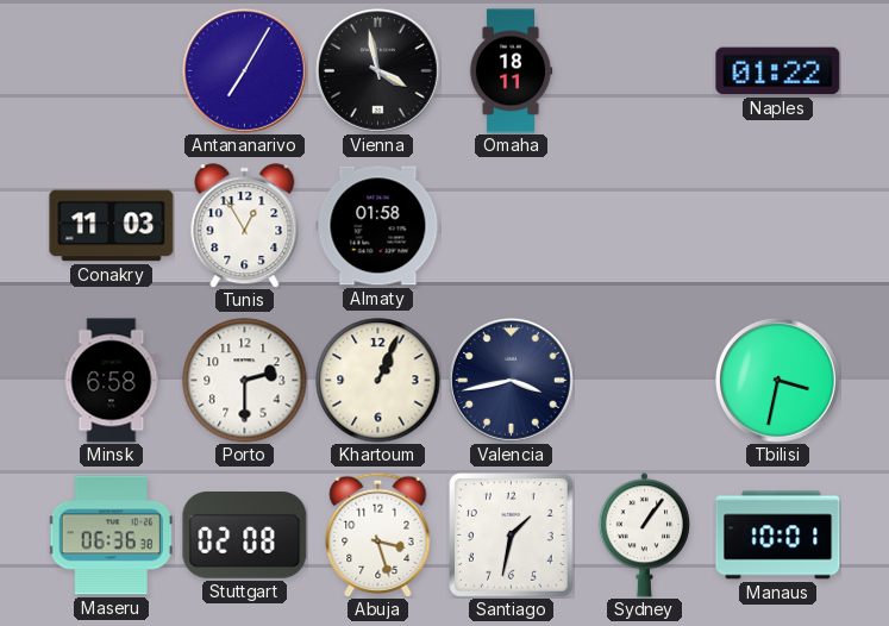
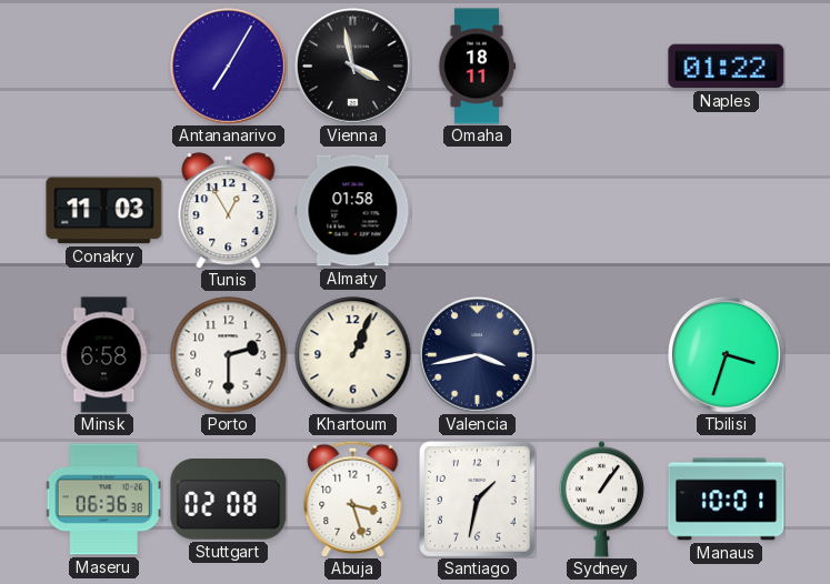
Tbilisi: 3:32 -> 3:33
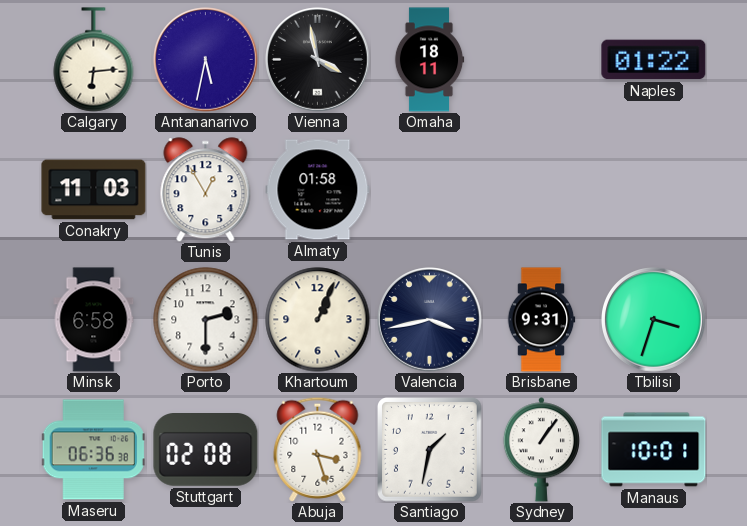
Calgary: none -> 6:14
Antananarivo: 7:05 -> 5:32
Brisbane: none -> 9:31
